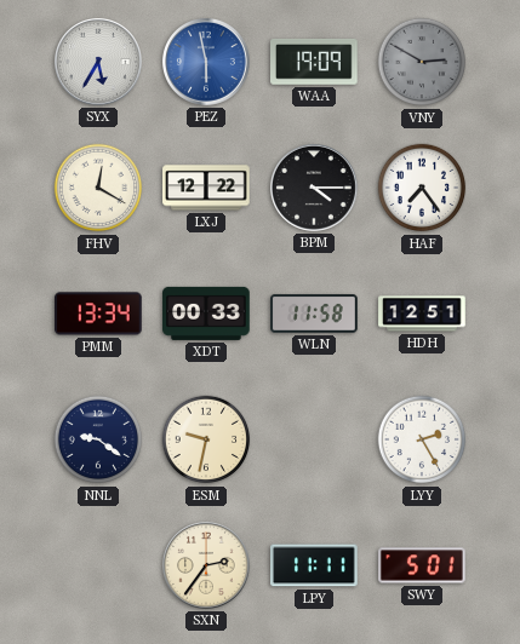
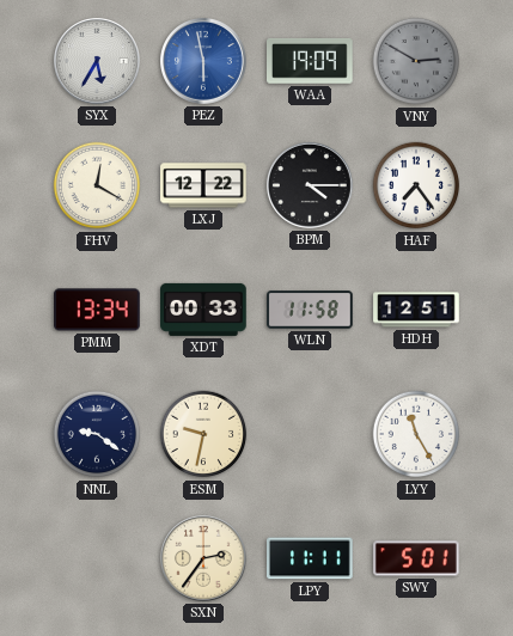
LYY: 2:25 -> 11:25
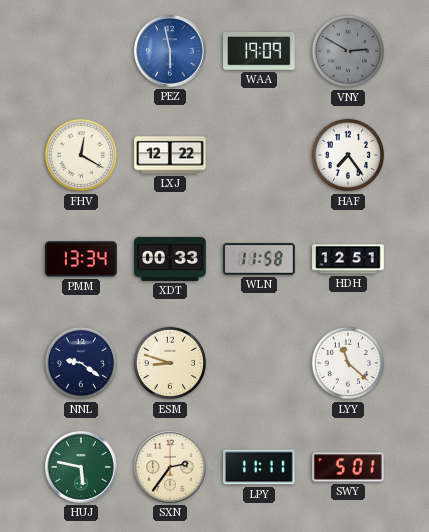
SYX: 5:35 -> none
BPM: 4:15 -> none
ESM: 9:32 -> 8:48
LYY: 11:25 -> 11:22
HUJ: none -> 5:47
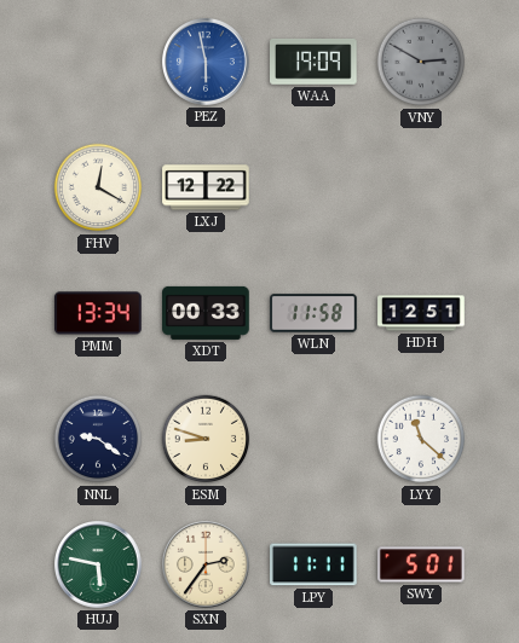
HAF: 7:24 -> none
